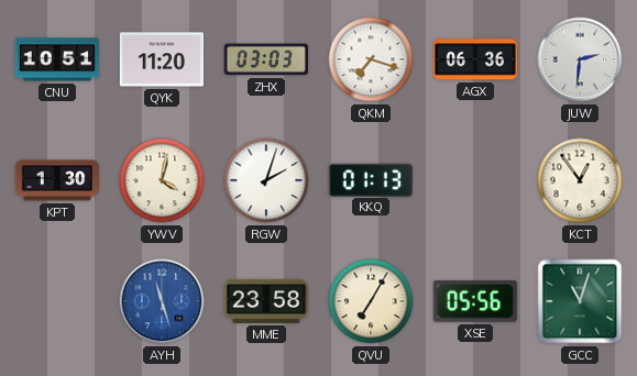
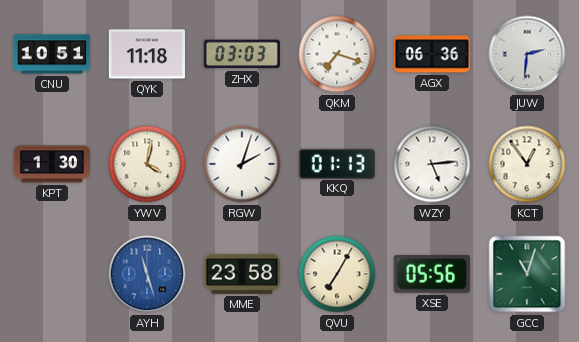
QYK: 11:20 -> 11:18
WZY: none -> 5:14
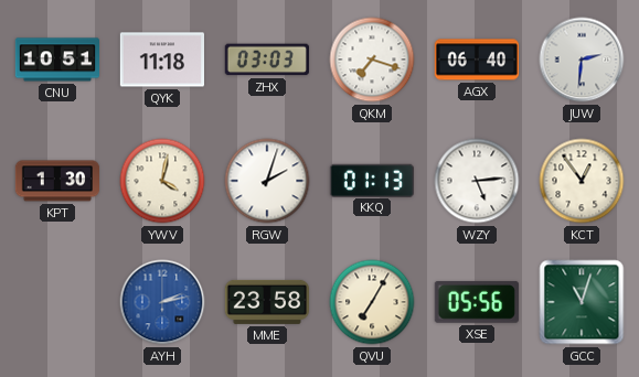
AGX: 06:36 -> 06:40
AYH: 11:27 -> 2:13
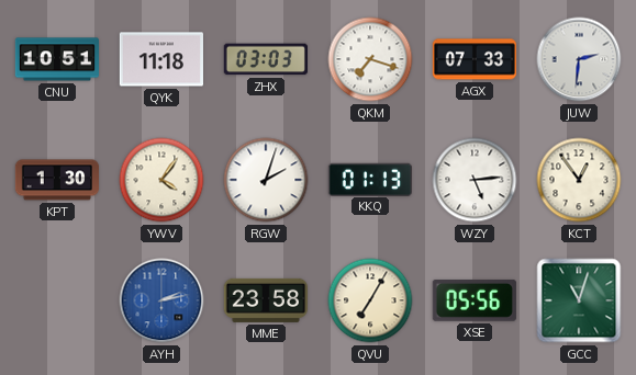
AGX: 06:40 -> 07:33
YWV: 4:02 -> 4:06
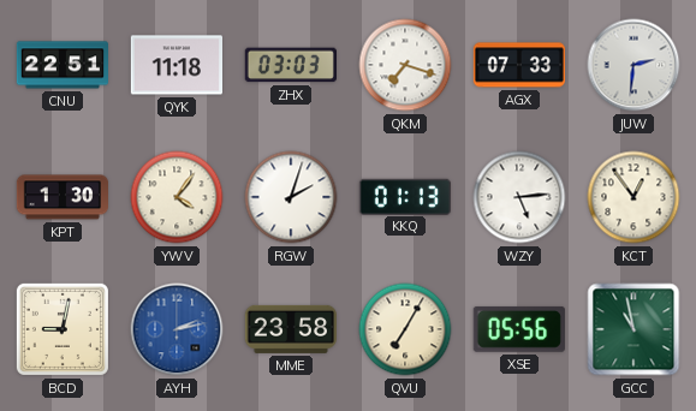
CNU: 10:51 -> 22:51
BCD: none -> 9:02
GCC: 11:03 -> 10:58
